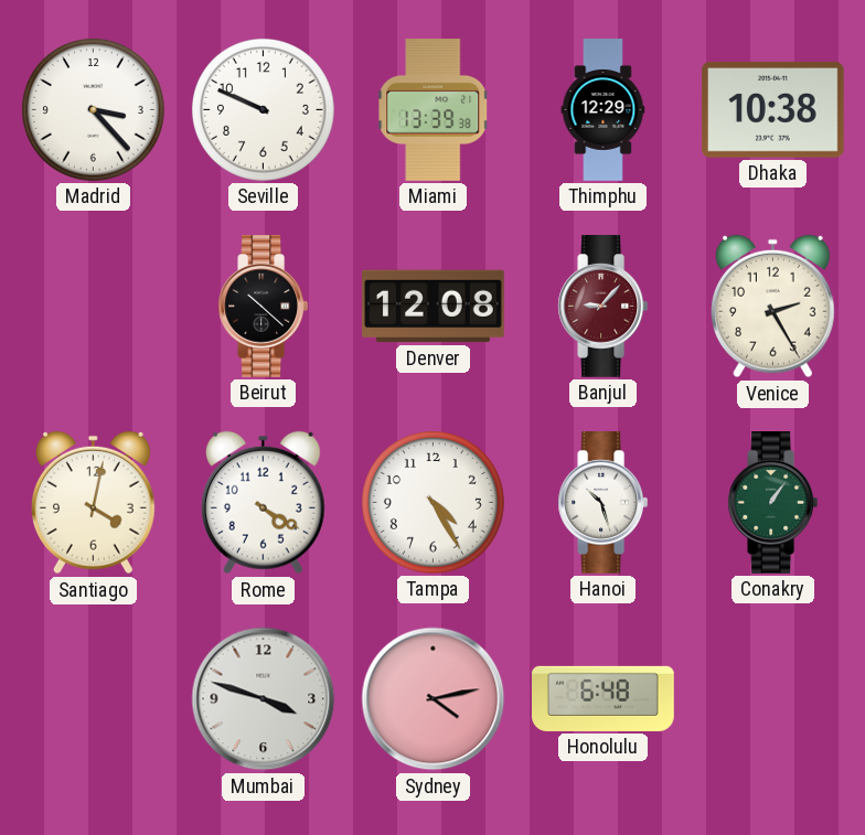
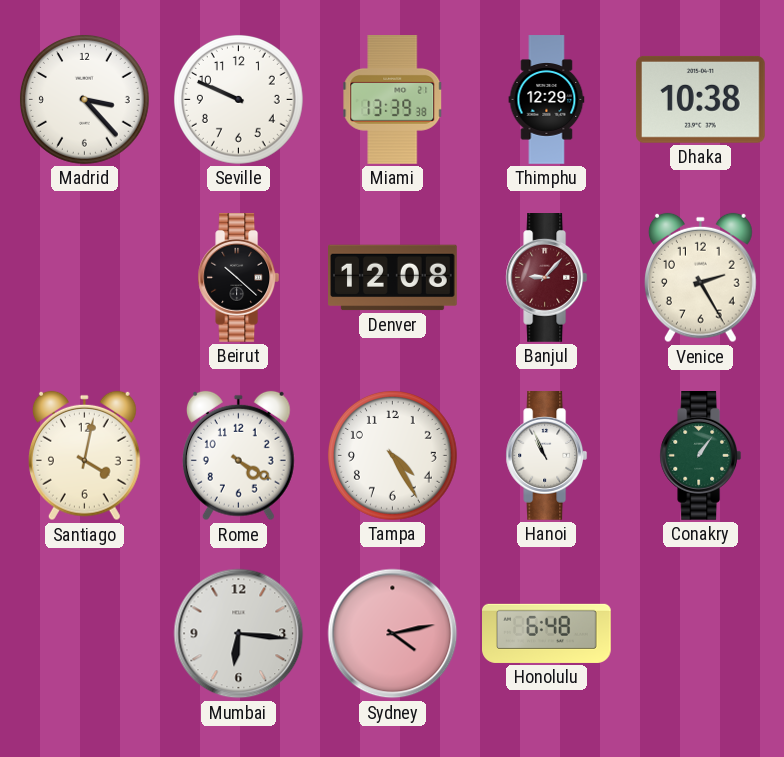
Hanoi: 10:27 -> 10:56
Mumbai: 3:48 -> 6:16
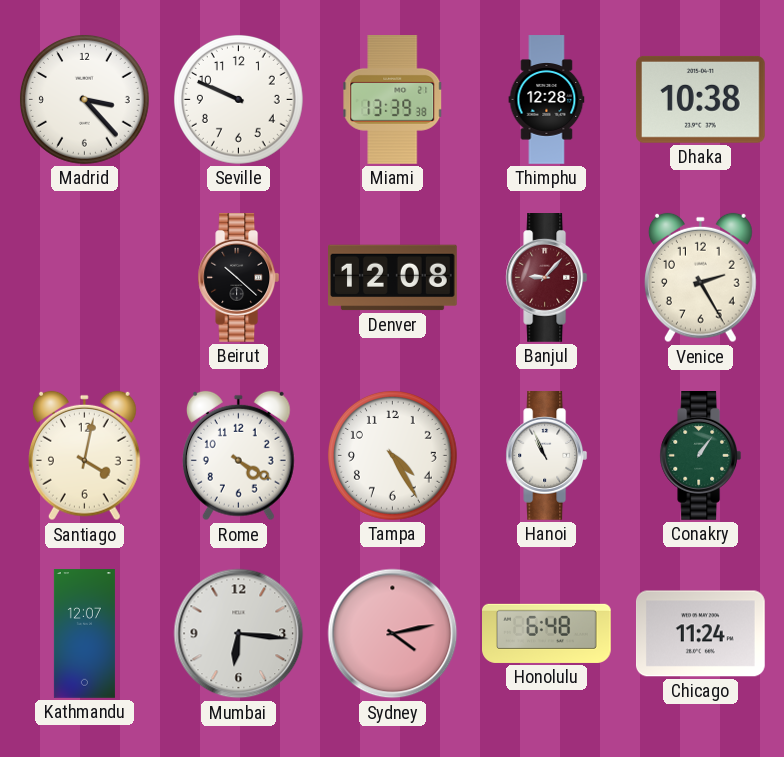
Thimphu: 12:29 -> 12:28
Kathmandu: none -> 12:07
Chicago: none -> 11:24
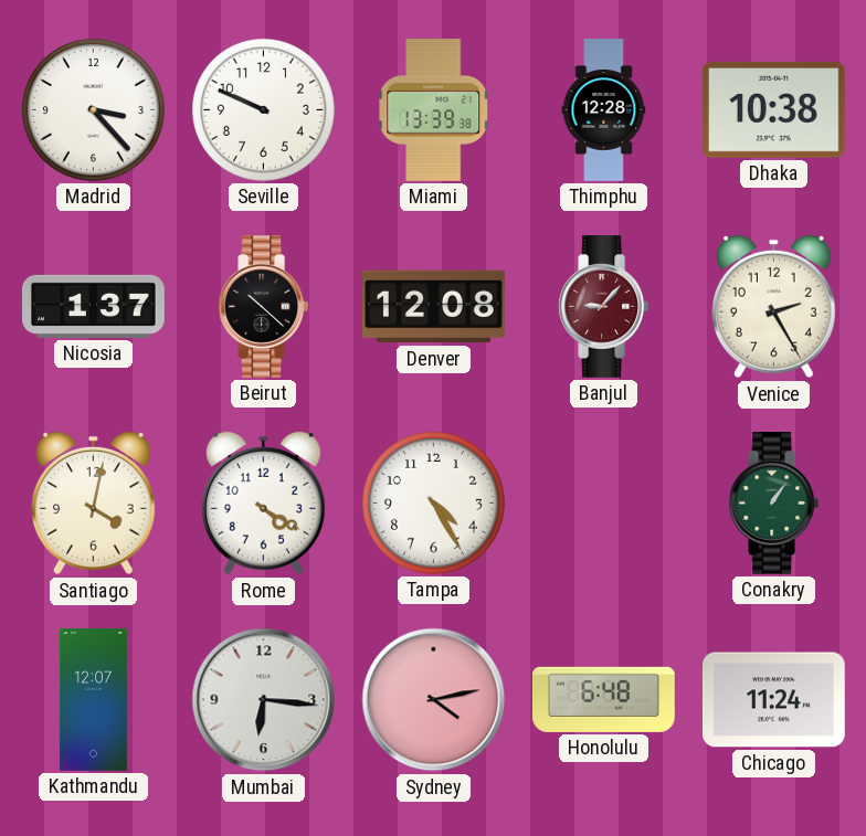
Nicosia: none -> 1:37
Hanoi: 10:56 -> none
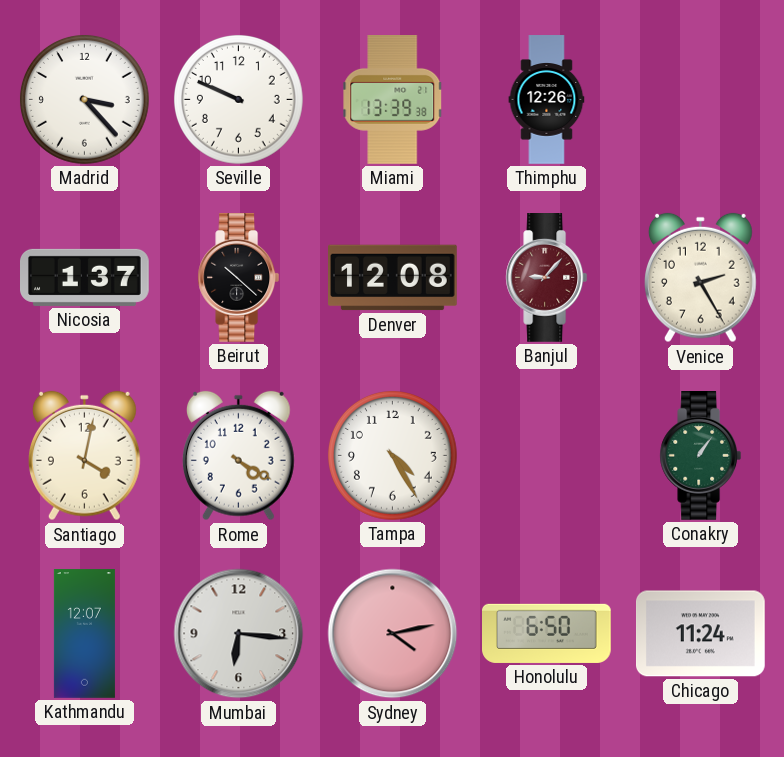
Thimphu: 12:28 -> 12:26
Dhaka: 10:38 -> none
Honolulu: 6:48 -> 6:50
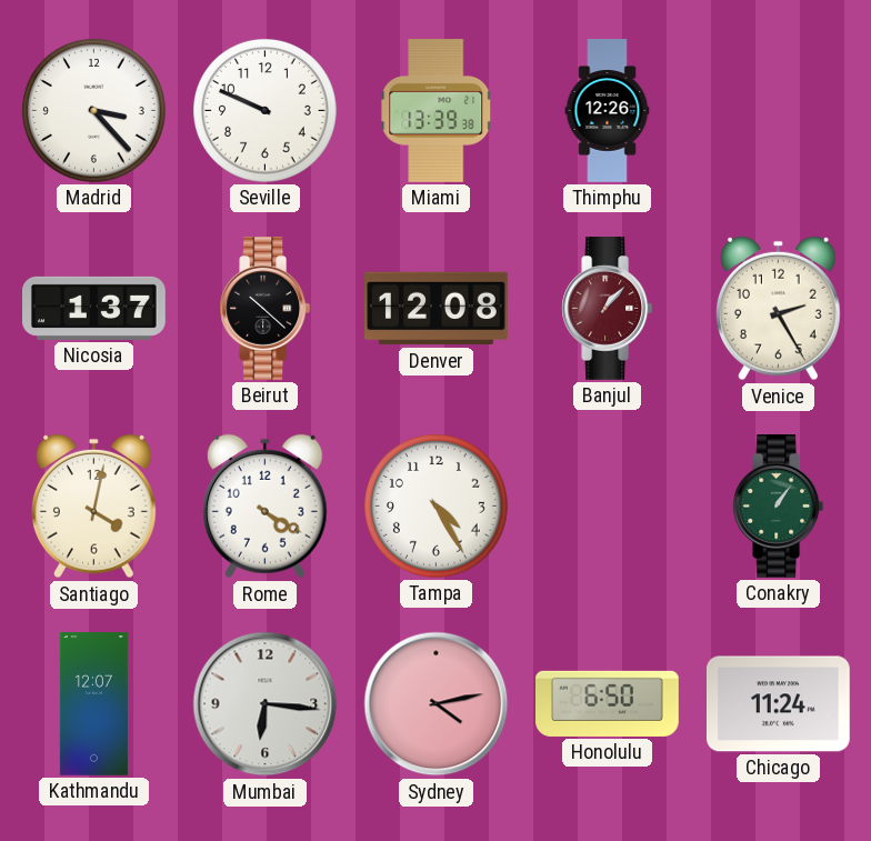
Banjul: 9:07 -> 1:07
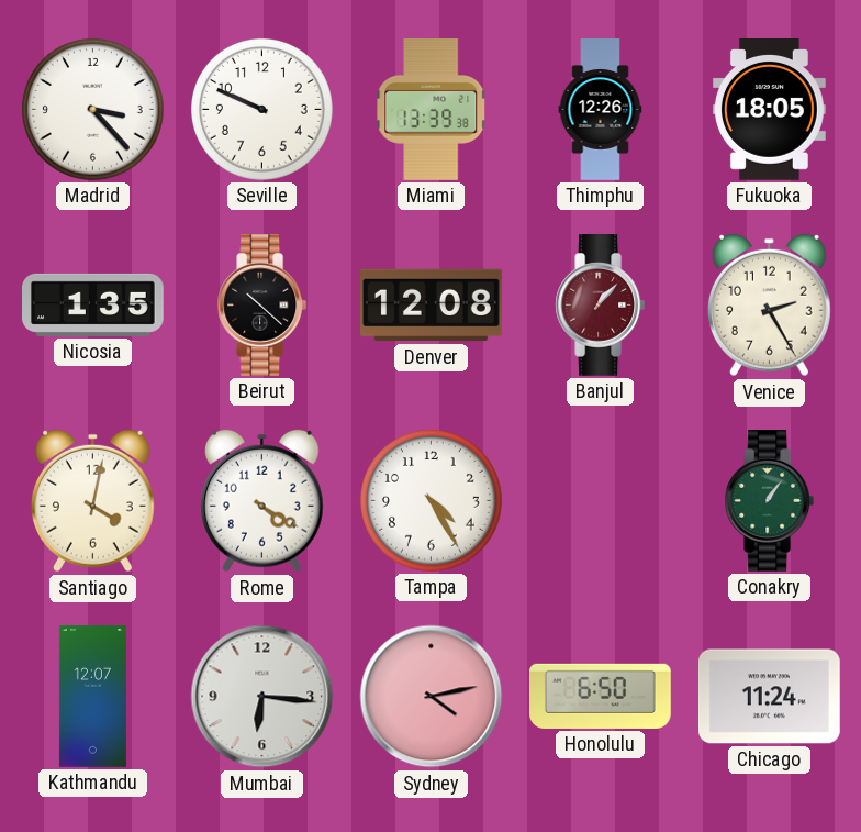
Fukuoka: none -> 18:05
Nicosia: 1:37 -> 1:35
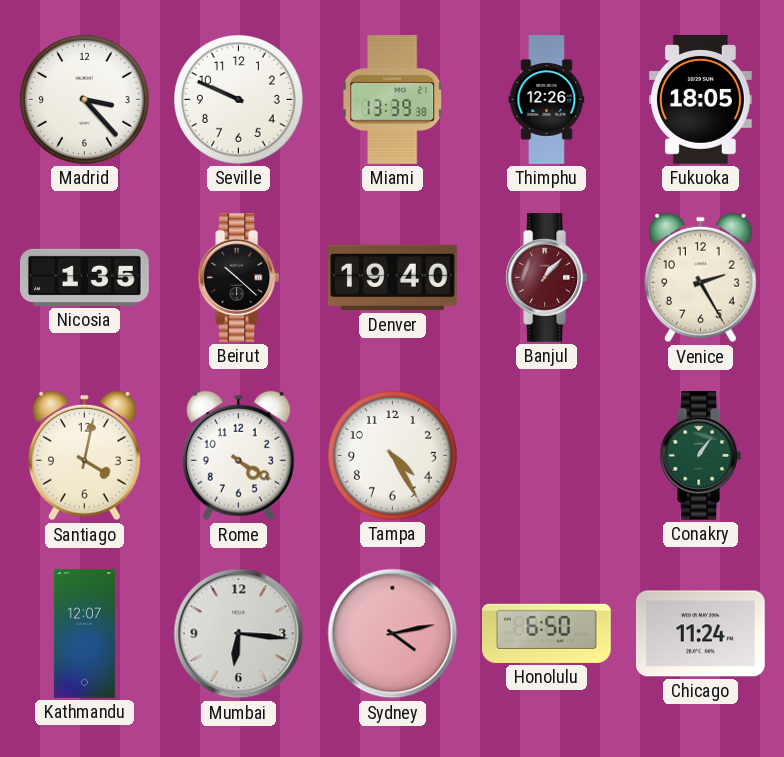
Denver: 12:08 -> 19:40
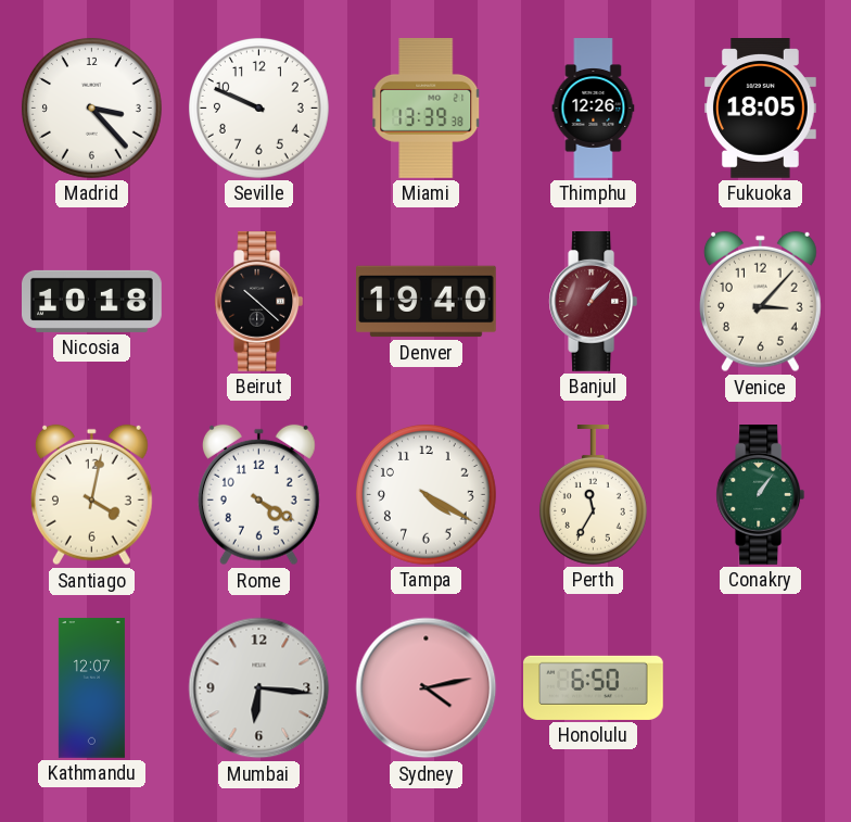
Nicosia: 1:35 -> 10:18
Venice: 2:25 -> 3:07
Tampa: 4:25 -> 4:20
Perth: none -> 11:35
Chicago: 11:24 -> none
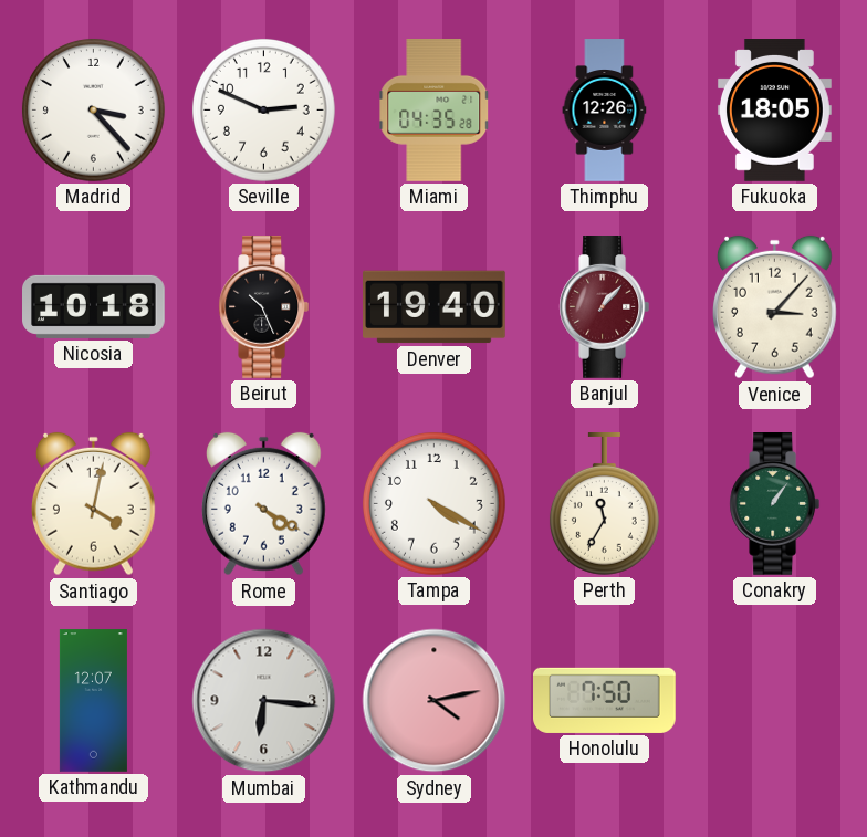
Seville: 9:49 -> 2:49
Miami: 13:39 -> 04:35
Beirut: 10:22 -> 10:26
Honolulu: 6:50 -> 7:50
